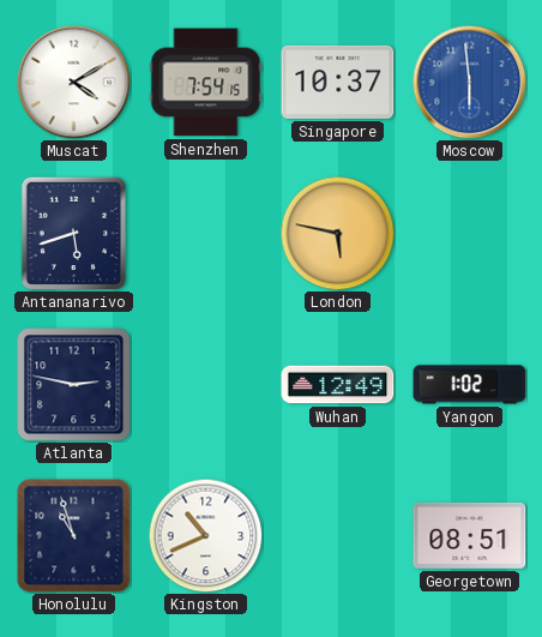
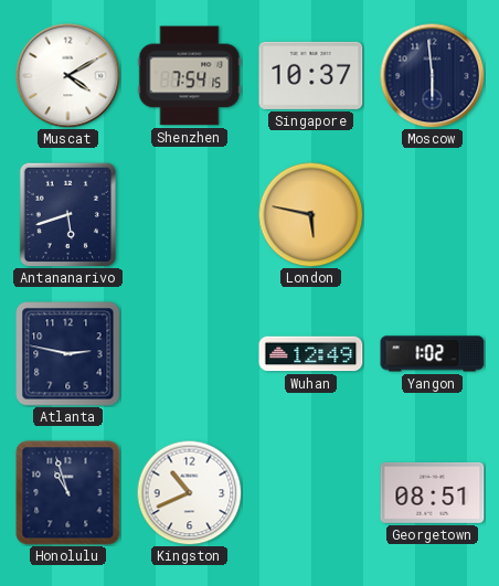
Moscow dial: blue -> navy
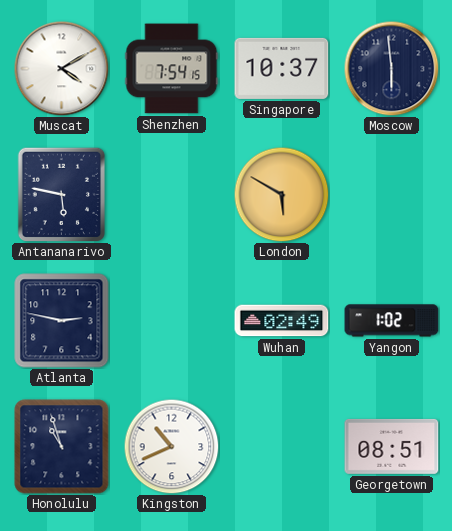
Antananarivo: 5:42 -> 5:47
London: 5:47 -> 5:50
Wuhan: 12:49 -> 02:49
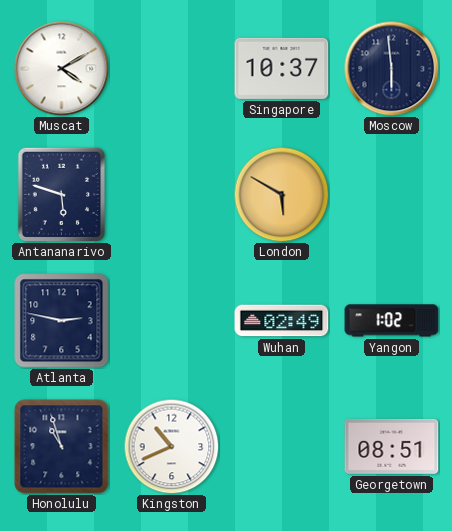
Shenzhen: 7:54 -> none
Antananarivo: 5:47 -> 5:48
